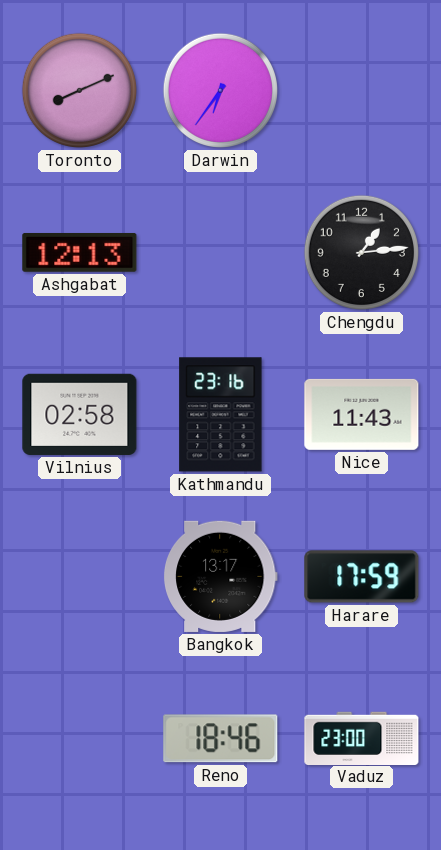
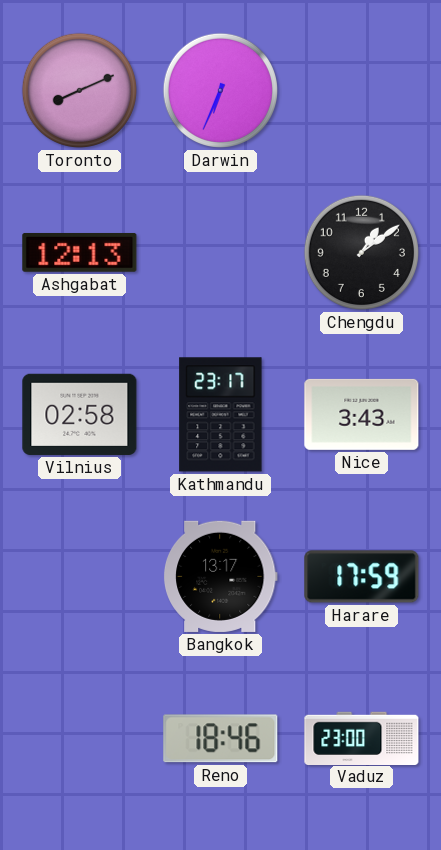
Darwin: 6:36 -> 6:34
Chengdu: 1:14 -> 1:09
Kathmandu: 23:16 -> 23:17
Nice: 11:43 -> 3:43
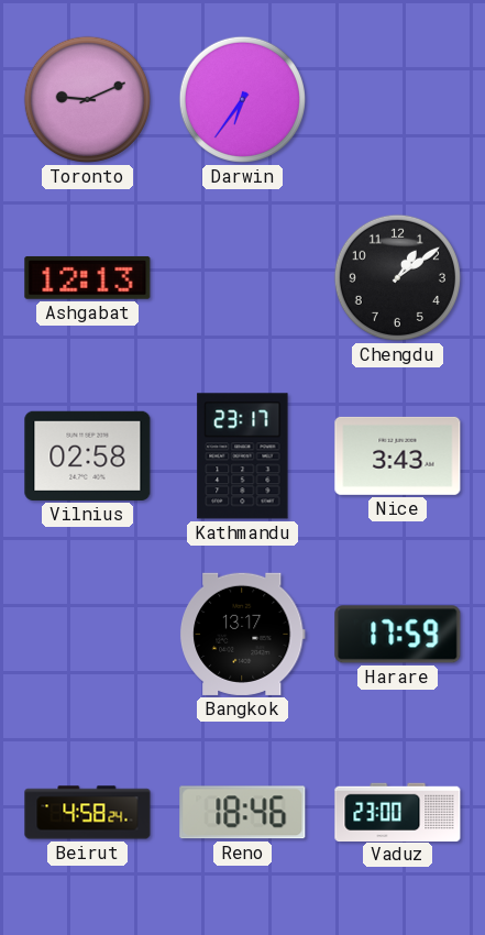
Toronto: 8:11 -> 9:11
Darwin: 6:34 -> 6:36
Beirut: none -> 4:58
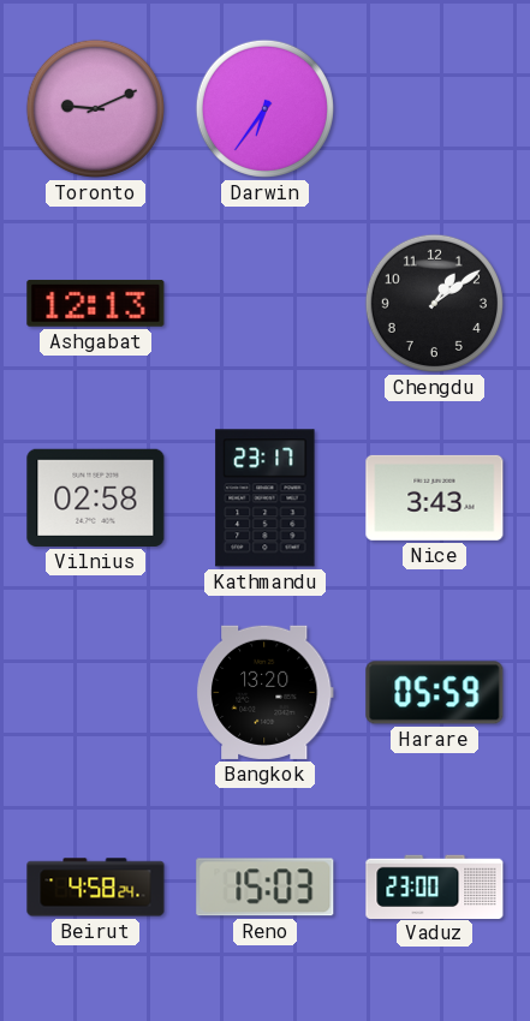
Bangkok: 13:17 -> 13:20
Harare: 17:59 -> 05:59
Reno: 18:46 -> 15:03
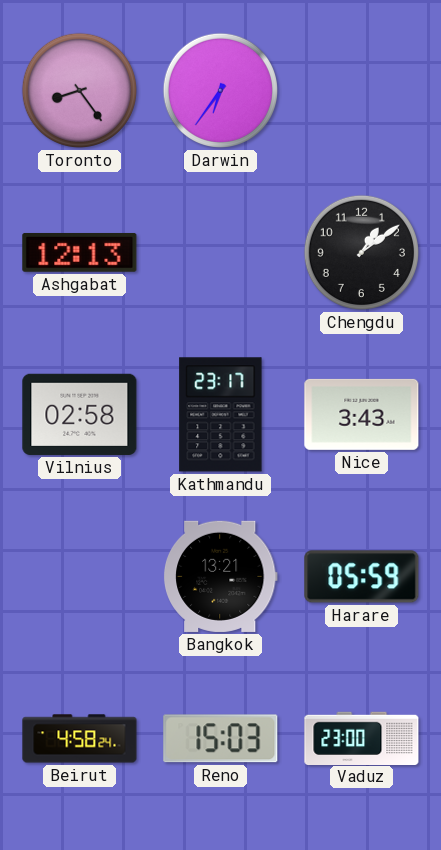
Toronto: 9:11 -> 8:24
Bangkok: 13:20 -> 13:21
